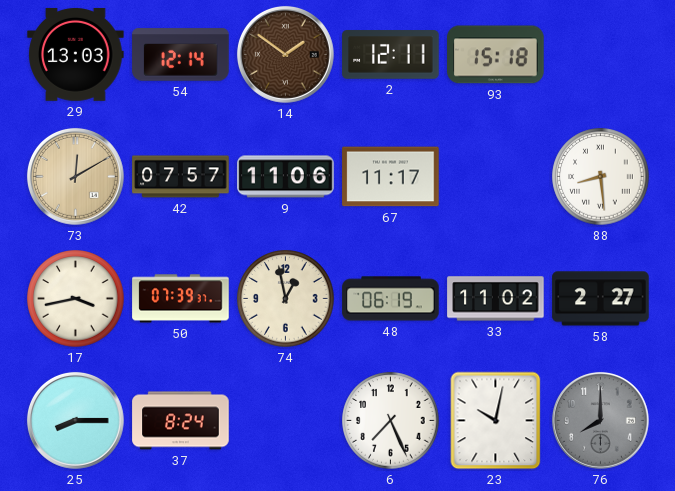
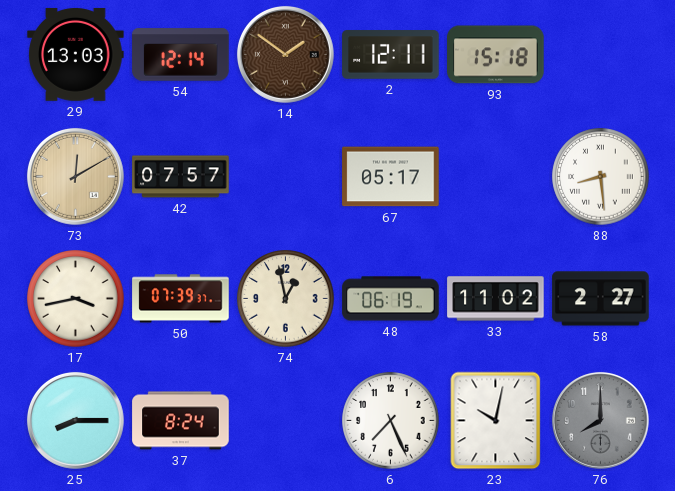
9: 11:06 -> none
67: 11:17 -> 05:17
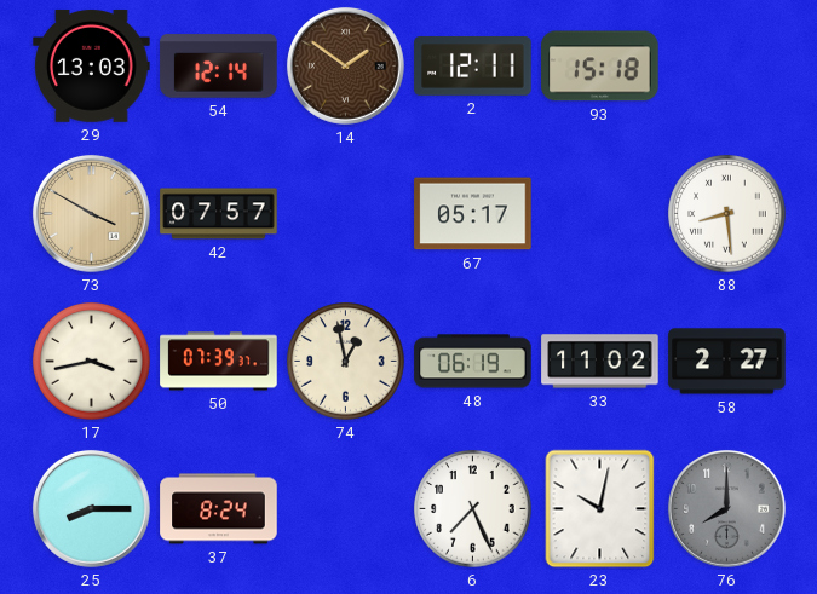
73: 12:10 -> 3:50
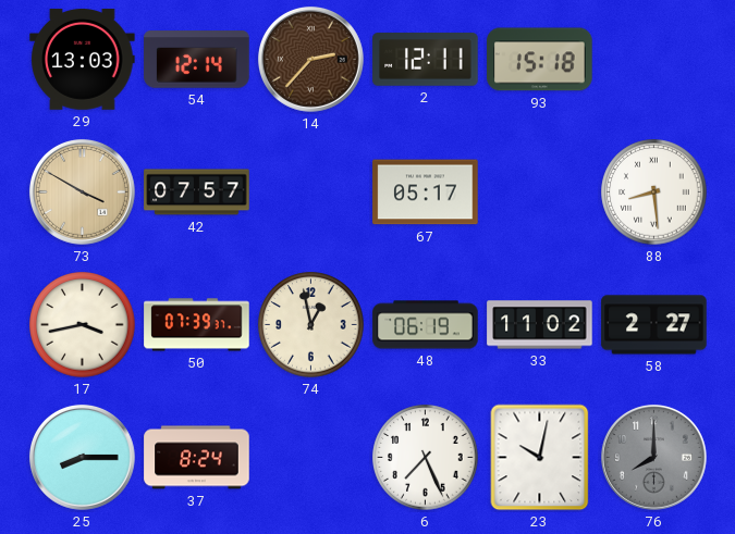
14: 1:51 -> 2:37
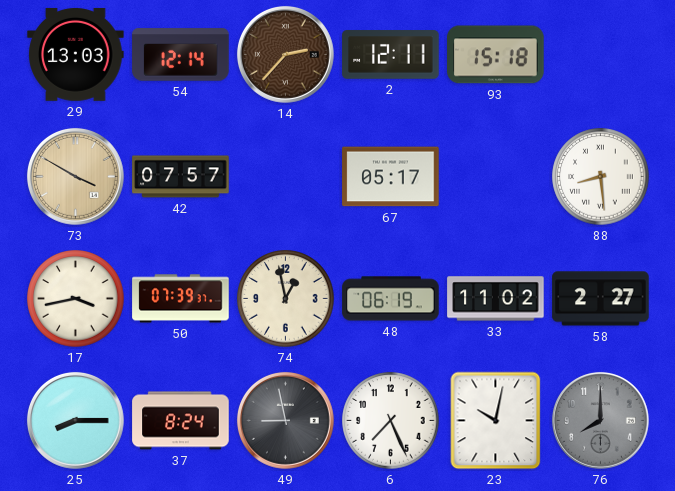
49: none -> 8:58
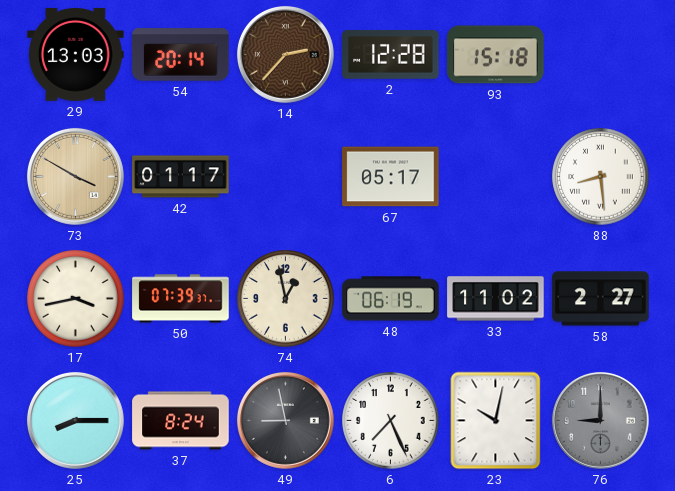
54: 12:14 -> 20:14
2: 12:11 -> 12:28
42: 07:57 -> 01:17
76: 8:00 -> 9:00
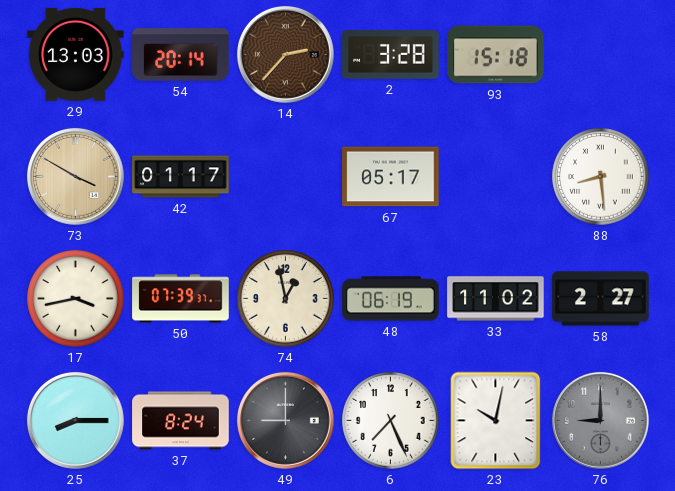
2: 12:28 -> 3:28
49: 8:58 -> 9:00
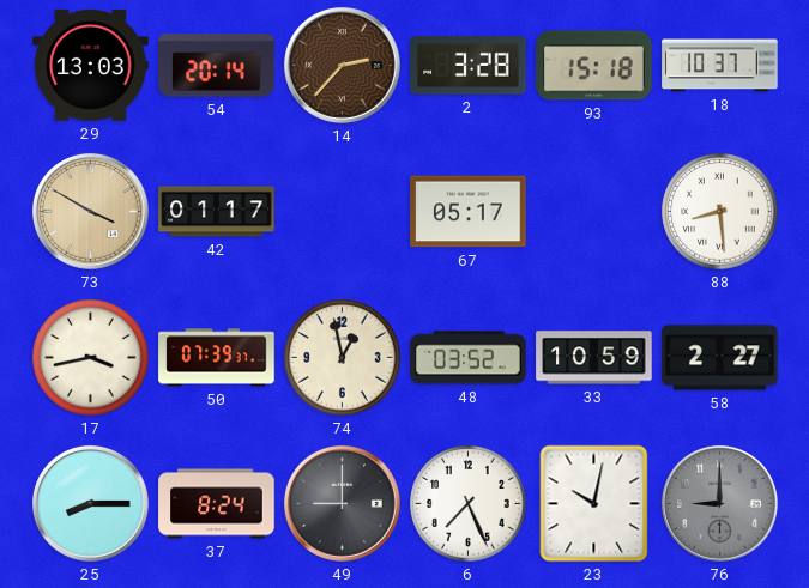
18: none -> 10:37
48: 06:19 -> 03:52
33: 11:02 -> 10:59
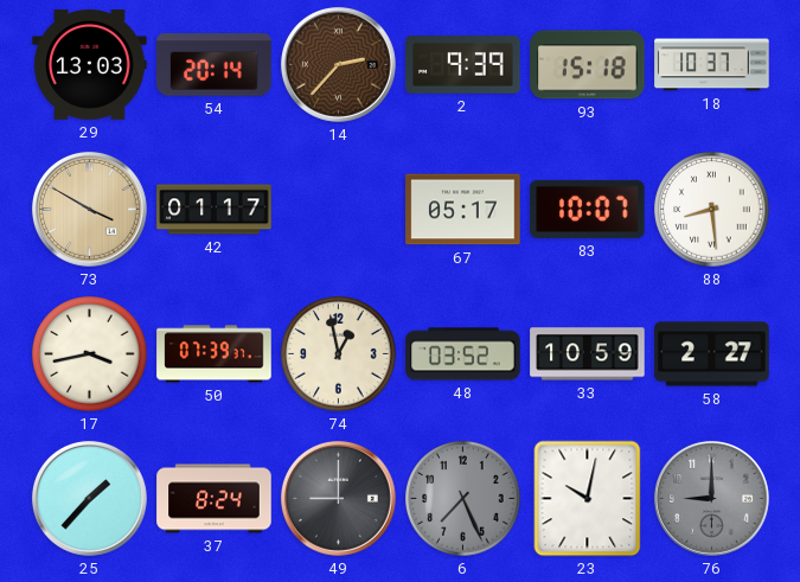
2: 3:28 -> 9:39
83: none -> 10:07
25: 8:15 -> 1:37
6 dial: white -> grey
